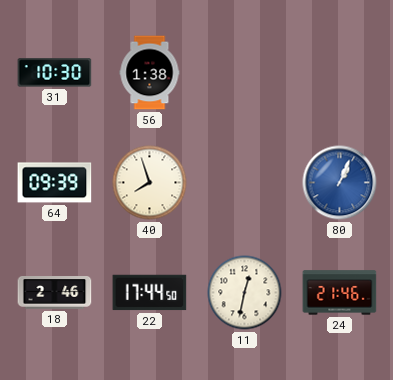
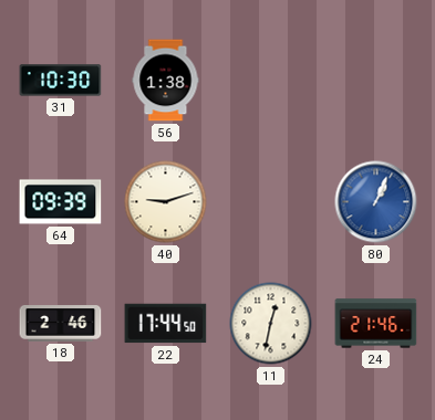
40: 7:57 -> 9:12
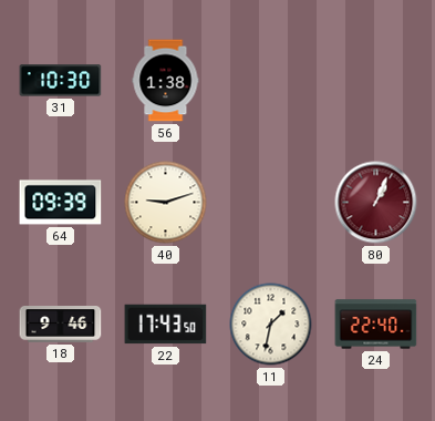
80 dial: blue -> burgundy
18: 2:46 -> 9:46
22: 17:44 -> 17:43
11: 12:32 -> 1:32
24: 21:46 -> 22:40
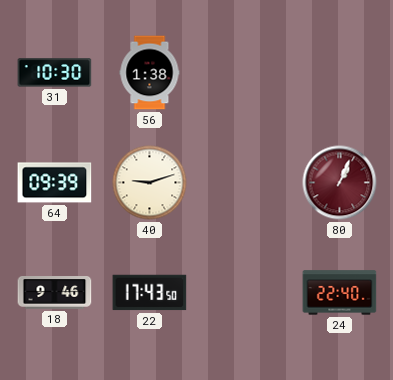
11: 1:32 -> none
